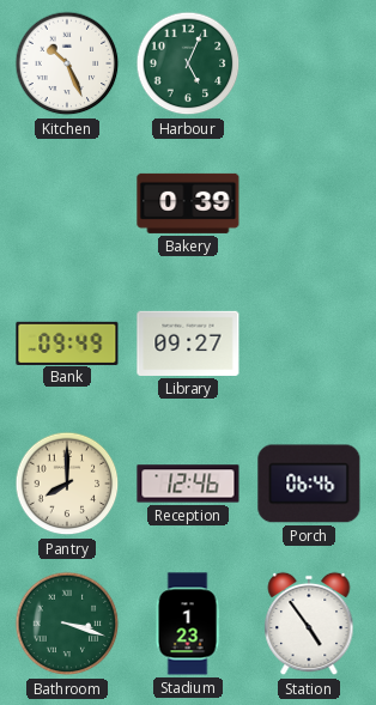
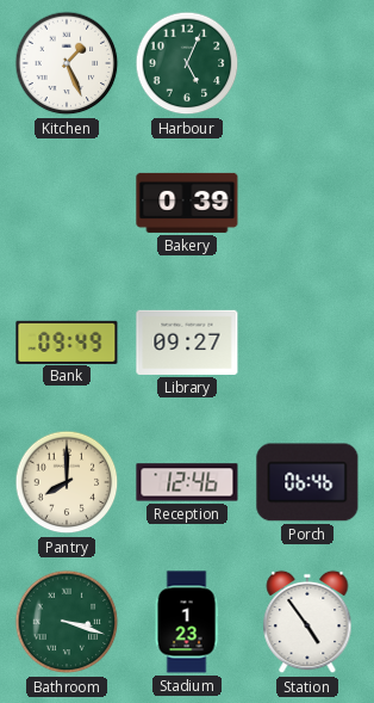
Kitchen: 10:26 -> 1:26
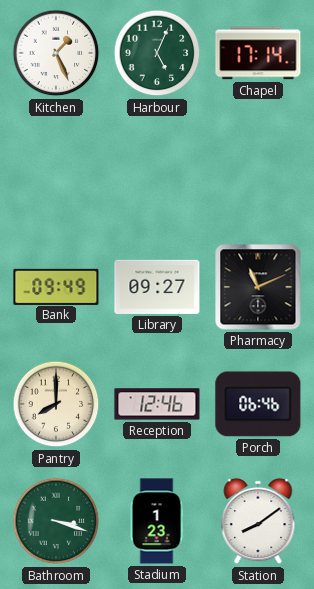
Chapel: none -> 17:14
Bakery: 0:39 -> none
Pharmacy: none -> 11:11
Station: 4:54 -> 8:09
